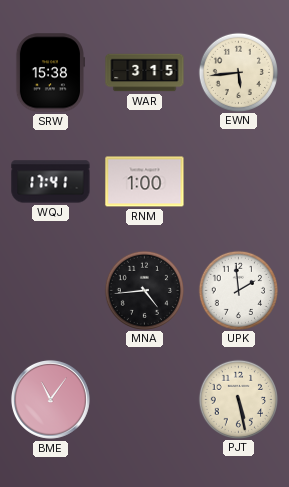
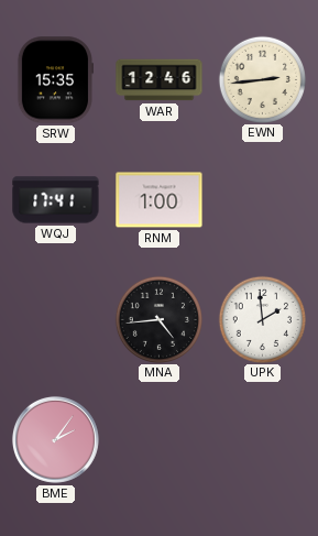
SRW: 15:38 -> 15:35
WAR: 3:15 -> 12:46
EWN: 5:44 -> 2:44
BME: 11:06 -> 2:06
PJT: 5:28 -> none
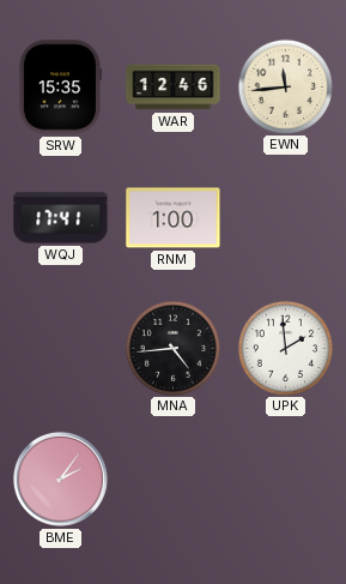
EWN: 2:44 -> 11:44
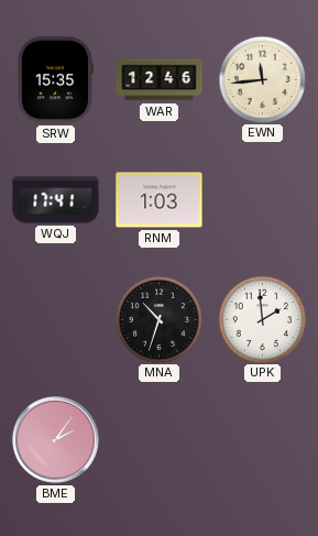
RNM: 1:00 -> 1:03
MNA: 4:44 -> 10:33
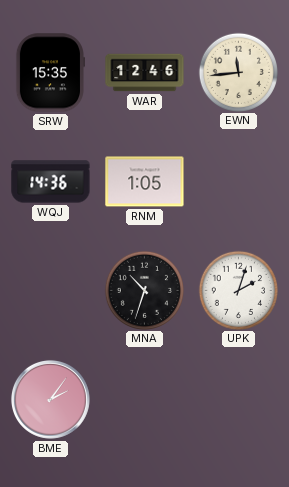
WQJ: 17:41 -> 14:36
RNM: 1:03 -> 1:05
UPK: 1:59 -> 2:03
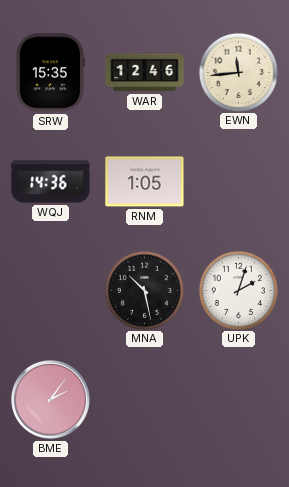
MNA: 10:33 -> 10:28
